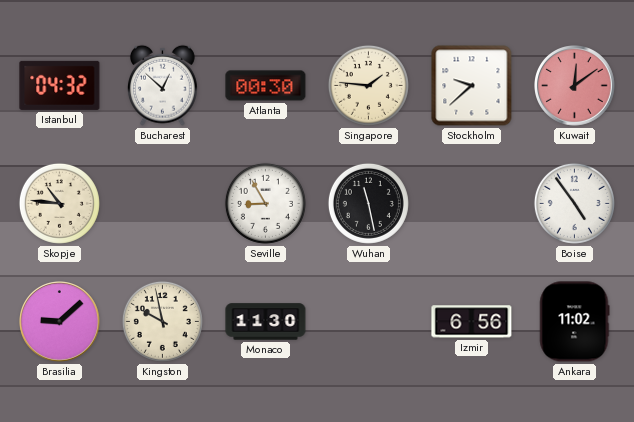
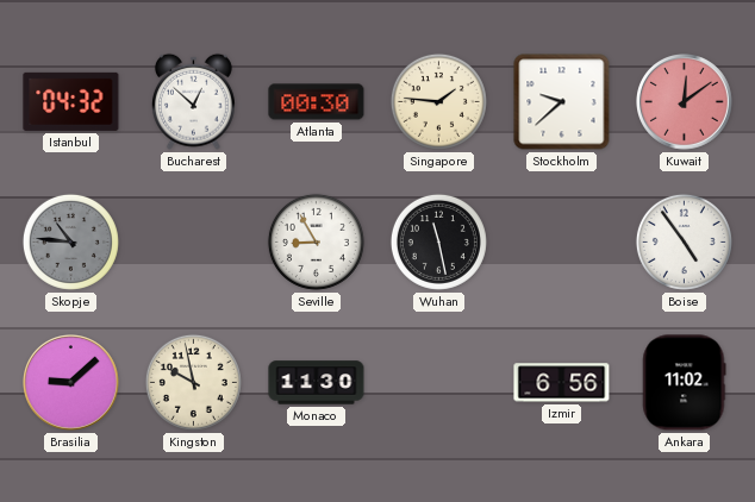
Skopje dial: cream -> grey
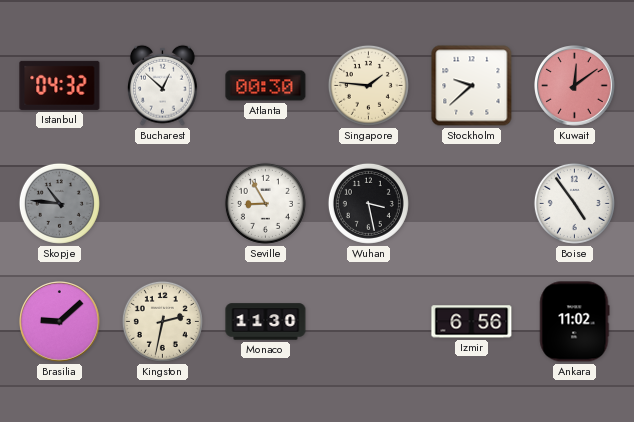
Wuhan: 11:28 -> 3:28
Kingston: 9:58 -> 2:32
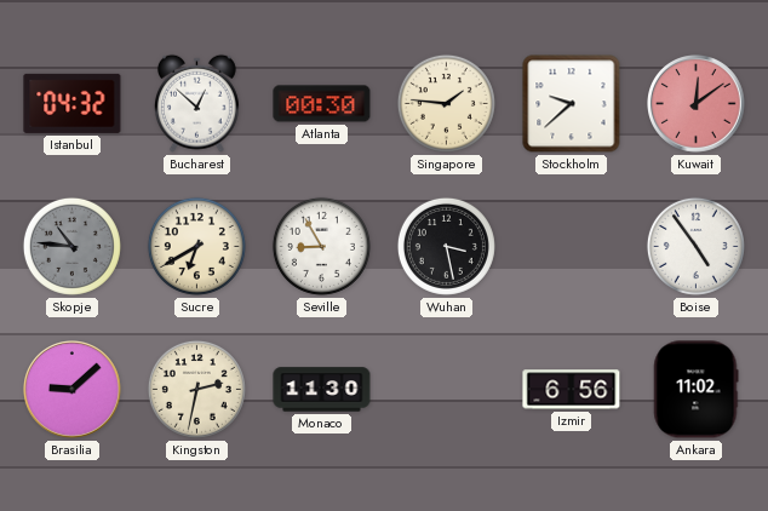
Sucre: none -> 6:40
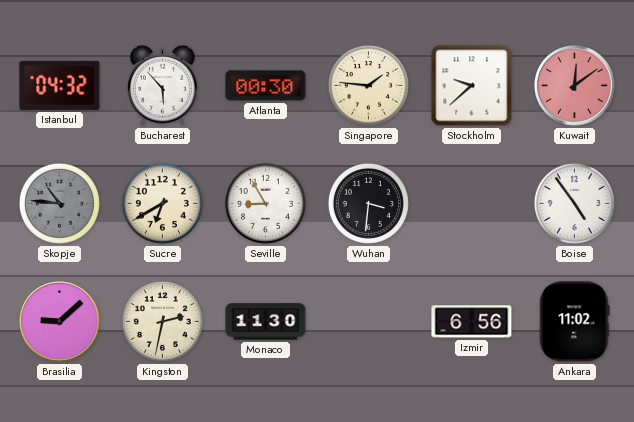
Bucharest: 12:52 -> 5:53
Wuhan: 3:28 -> 3:31
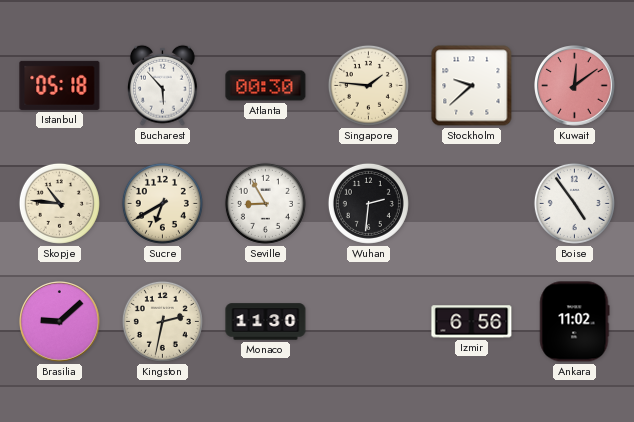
Istanbul: 04:32 -> 05:18
Skopje dial: grey -> cream
Wuhan: 3:31 -> 2:31
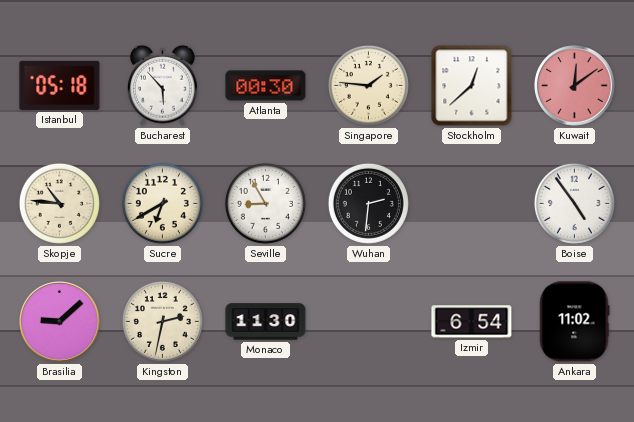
Stockholm: 9:38 -> 12:38
Izmir: 6:56 -> 6:54
